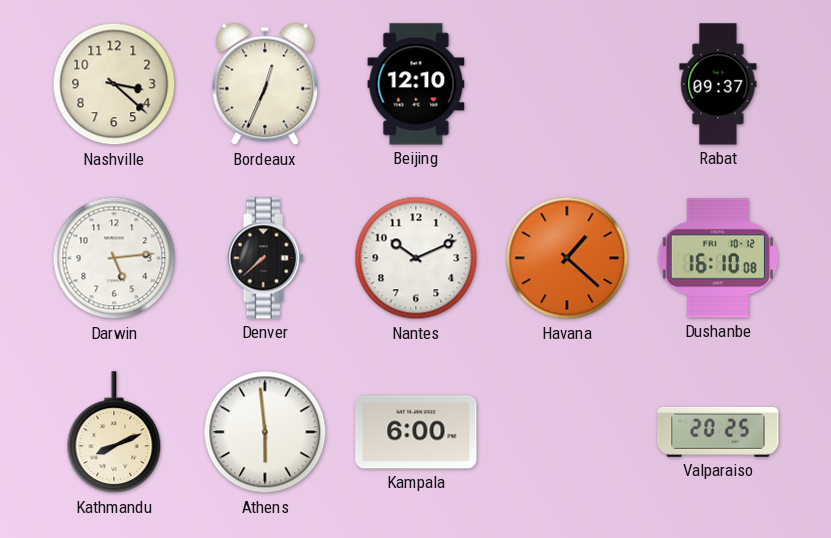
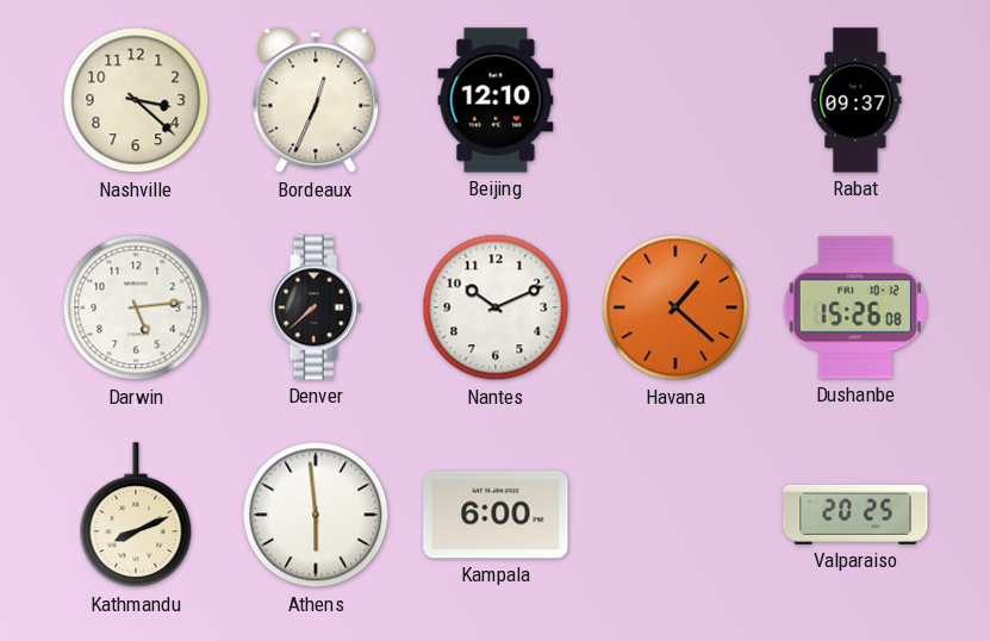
Dushanbe: 16:10 -> 15:26
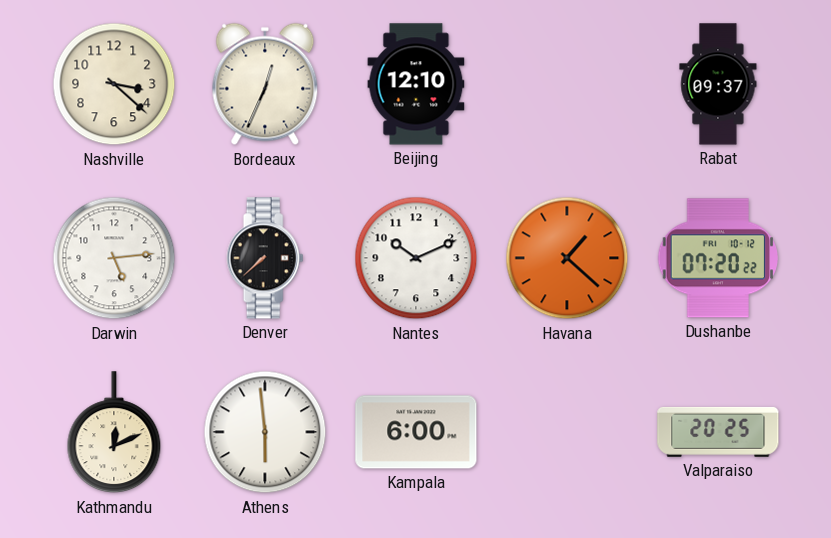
Dushanbe: 15:26 -> 07:20
Kathmandu: 8:11 -> 12:11
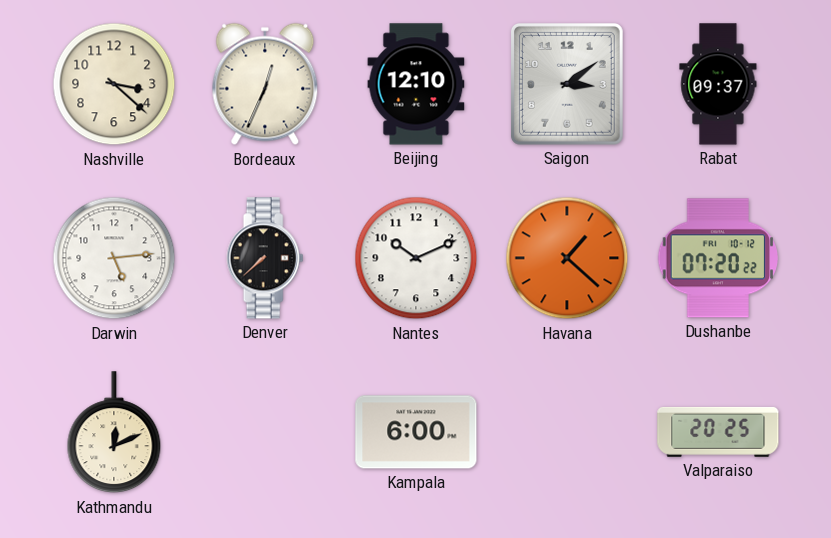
Saigon: none -> 3:09
Athens: 5:59 -> none
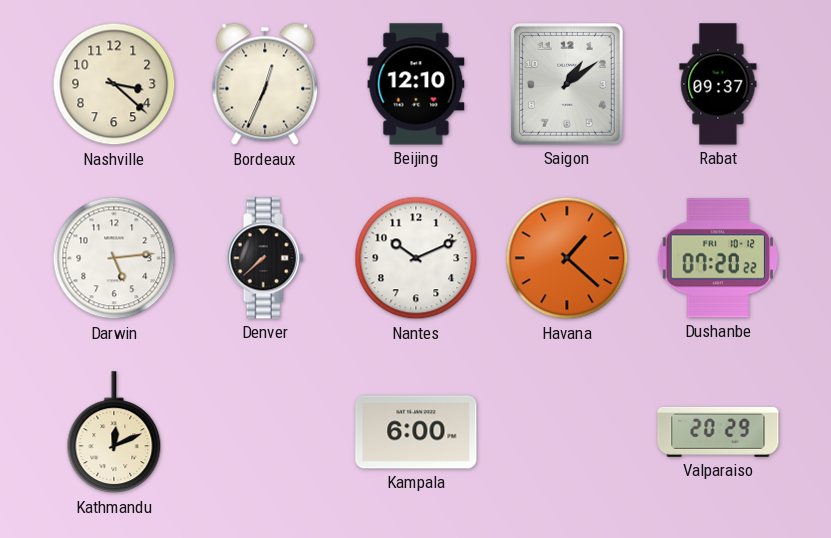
Saigon: 3:09 -> 1:09
Valparaiso: 20:25 -> 20:29
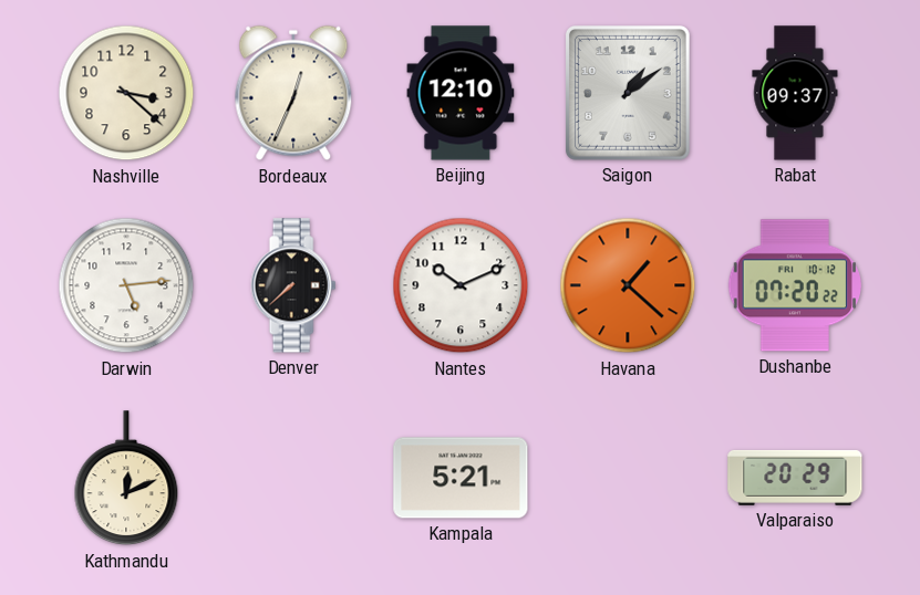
Kampala: 6:00 -> 5:21
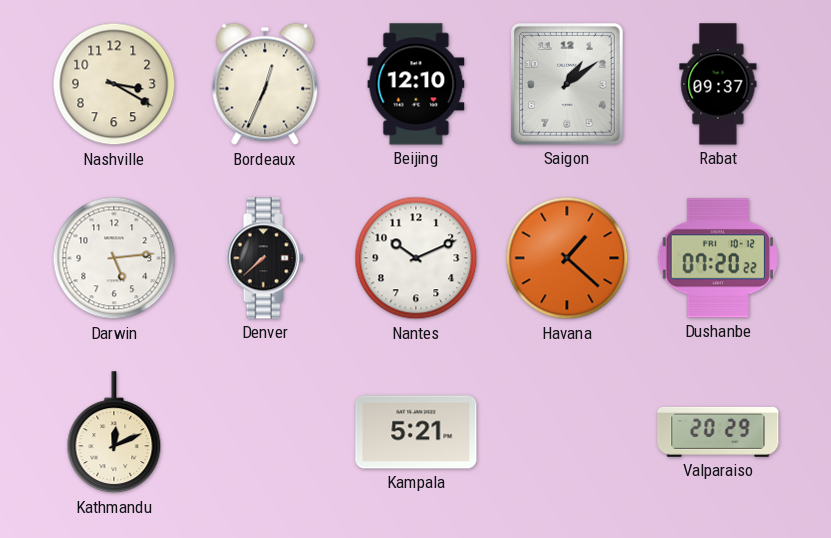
Nashville: 3:22 -> 3:20
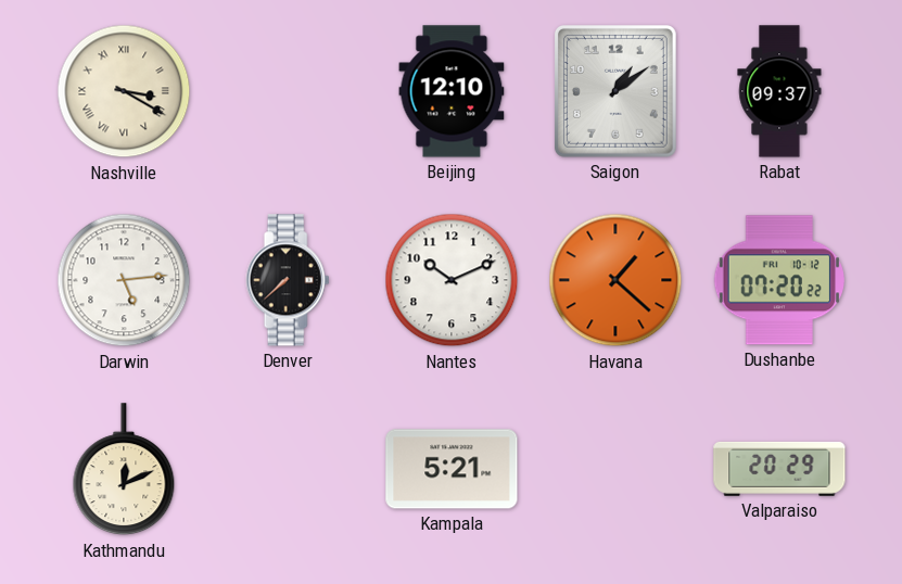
Nashville numerals: Arabic -> Roman
Bordeaux: 12:34 -> none
